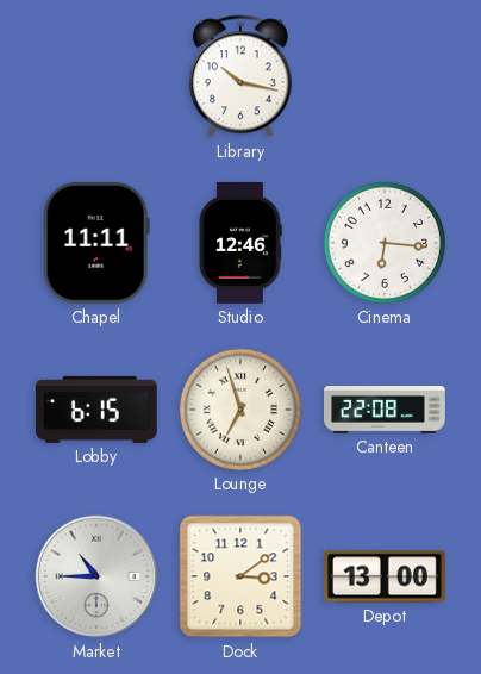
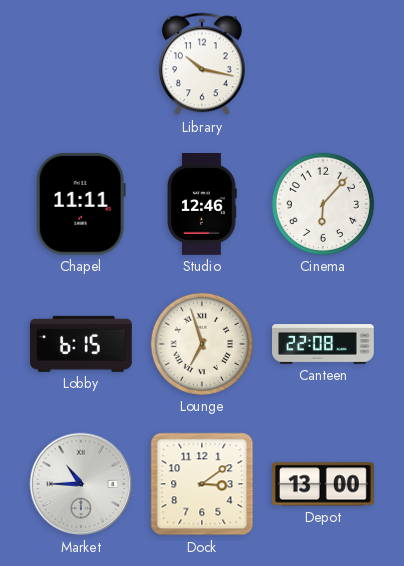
Cinema: 6:16 -> 6:07
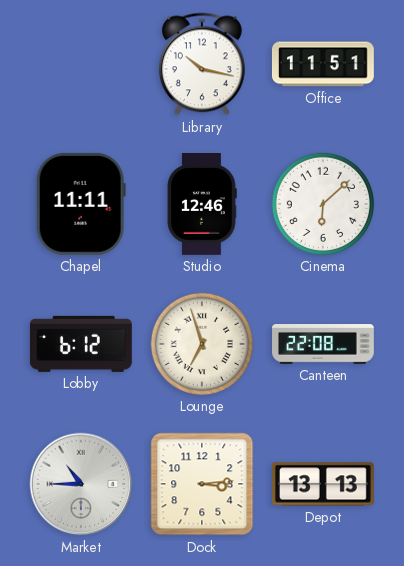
Office: none -> 11:51
Cinema: 6:07 -> 6:08
Lobby: 6:15 -> 6:12
Dock: 3:09 -> 3:14
Depot: 13:00 -> 13:13
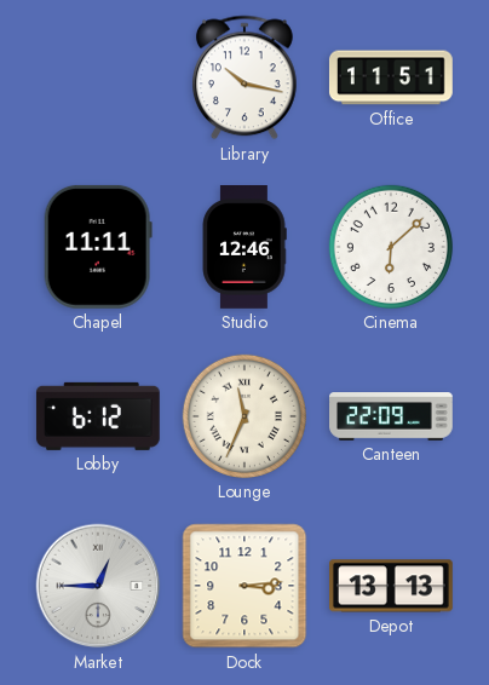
Lounge: 6:57 -> 11:34
Canteen: 22:08 -> 22:09
Market: 10:45 -> 12:45
